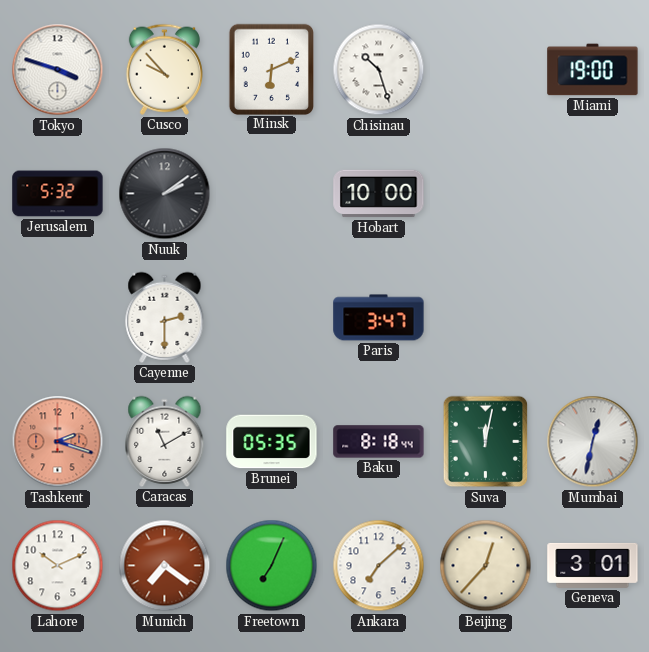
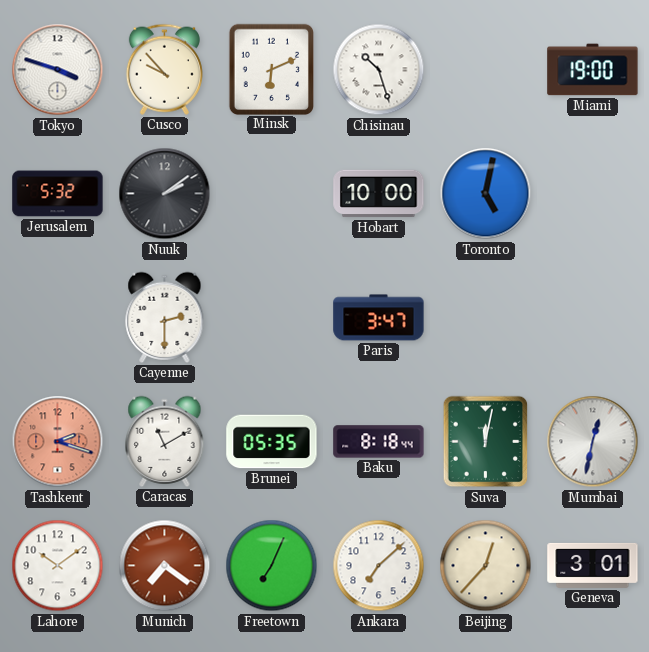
Toronto: none -> 5:02
Lahore: 10:11 -> 10:09
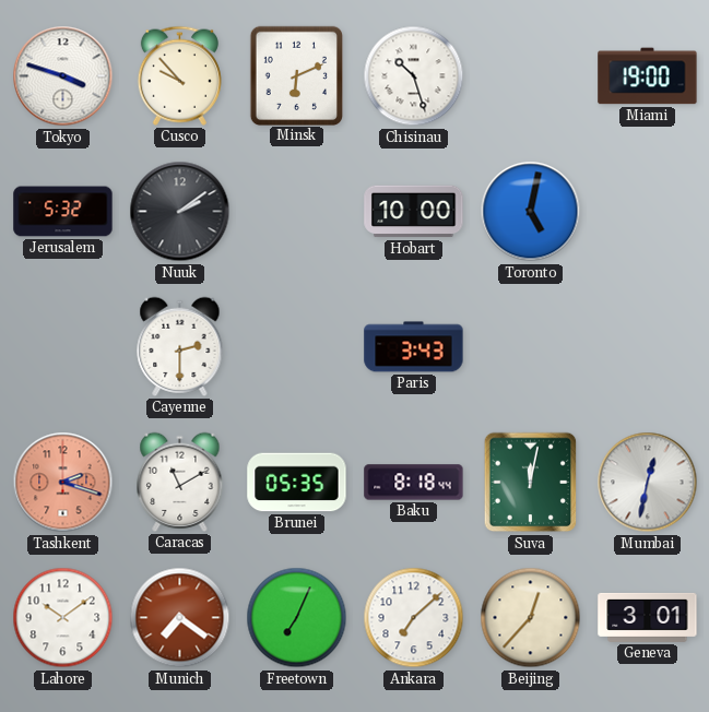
Paris: 3:47 -> 3:43
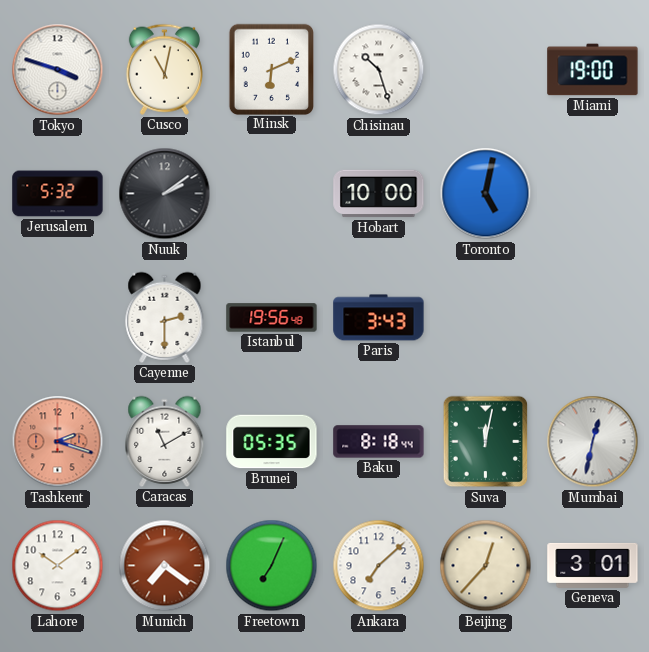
Cusco: 9:53 -> 11:02
Istanbul: none -> 19:56
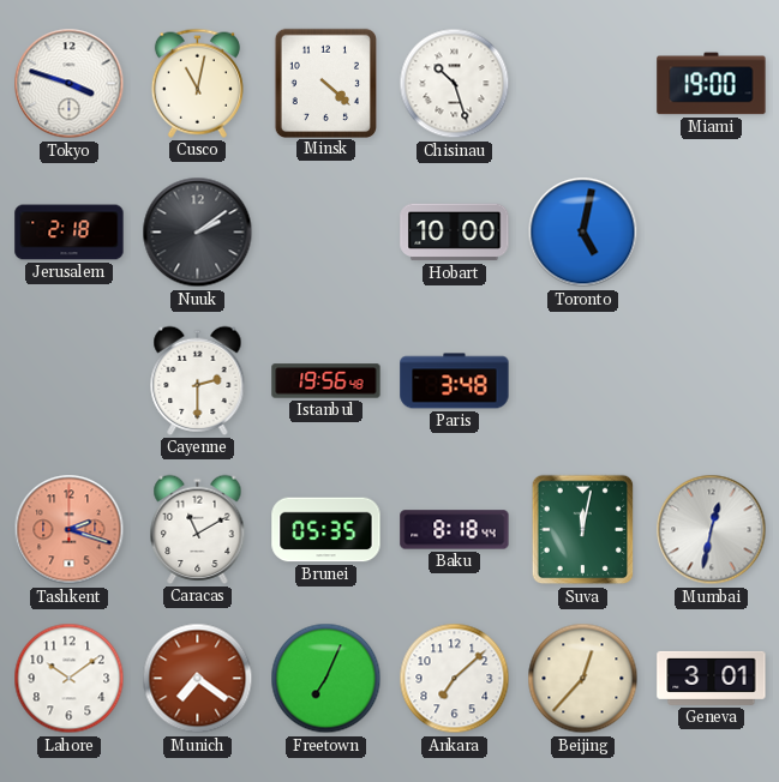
Minsk: 6:11 -> 4:22
Jerusalem: 5:32 -> 2:18
Paris: 3:43 -> 3:48
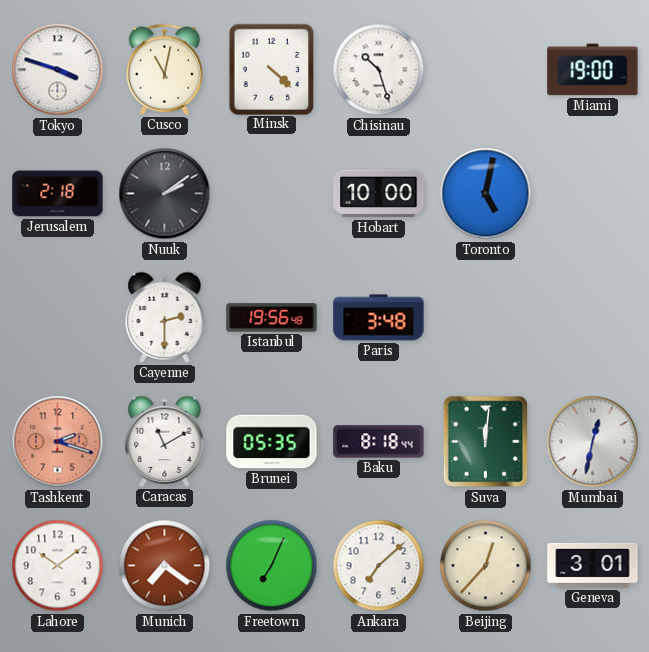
Suva: 12:02 -> 12:01
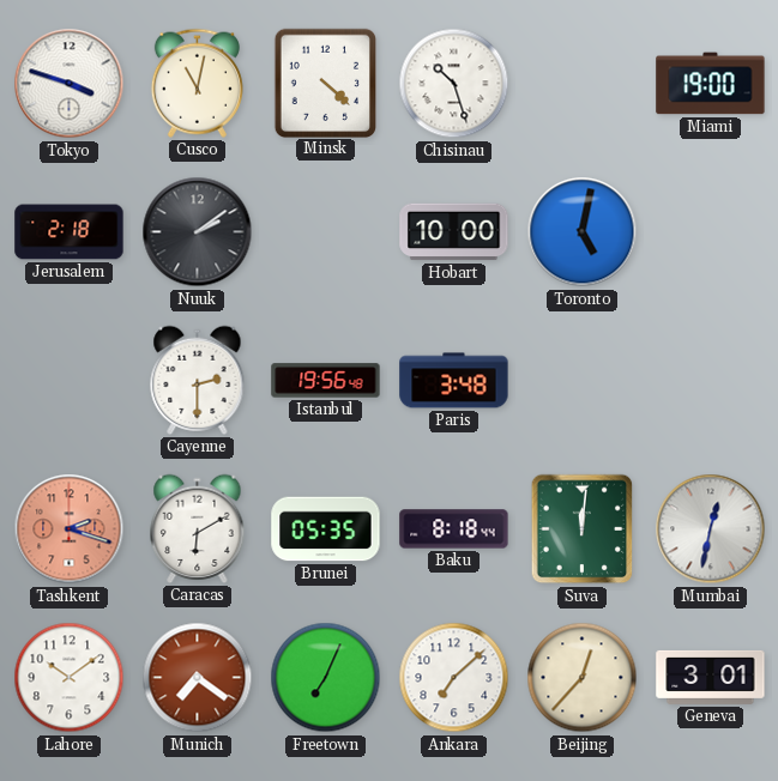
Caracas: 11:10 -> 6:10
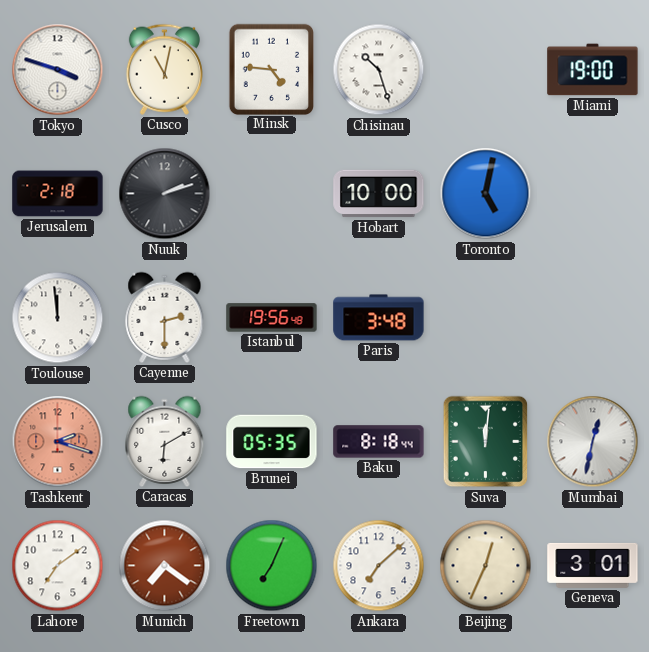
Minsk: 4:22 -> 4:46
Nuuk: 2:09 -> 2:12
Toulouse: none -> 11:59
Lahore: 10:09 -> 7:09
Beijing: 12:37 -> 12:34
